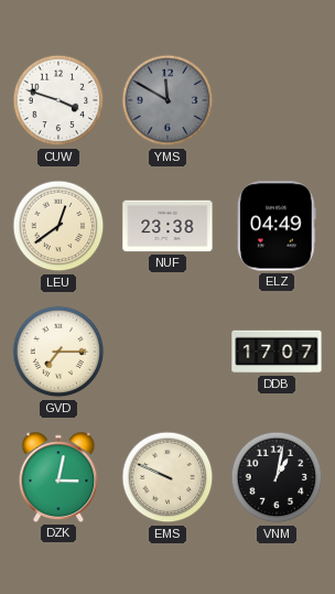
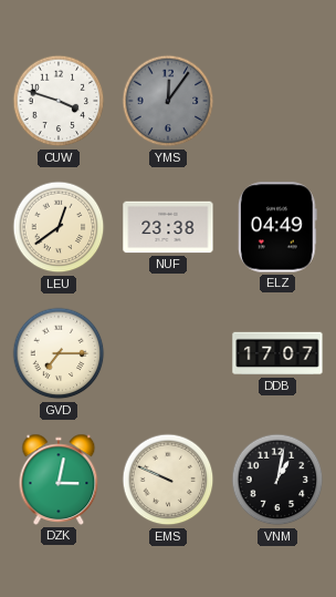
YMS: 11:50 -> 12:06
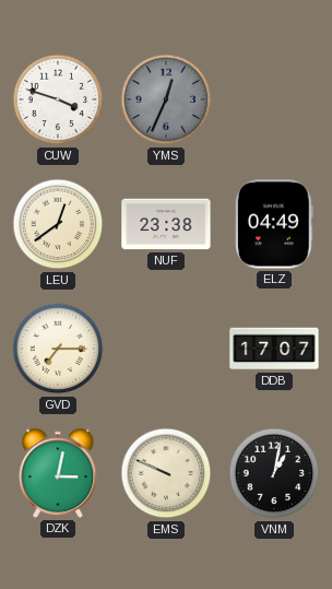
YMS: 12:06 -> 12:34
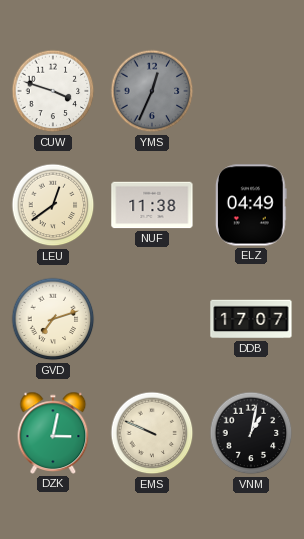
NUF: 23:38 -> 11:38
GVD: 7:15 -> 7:12
